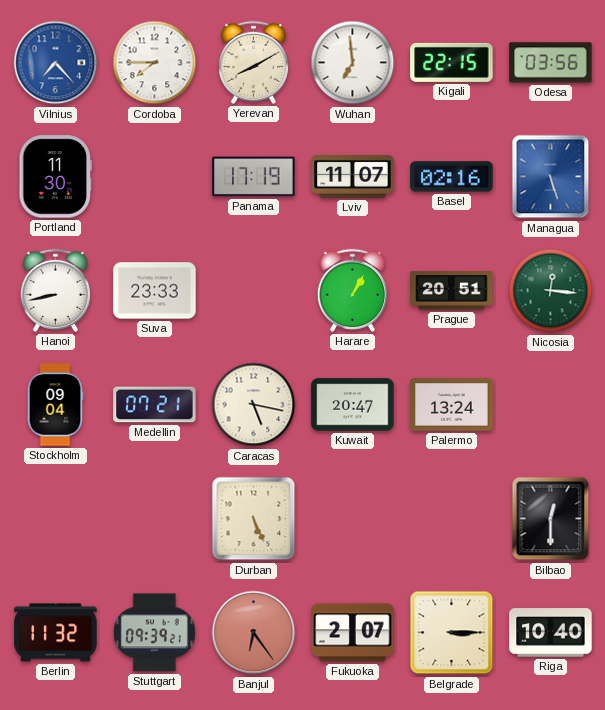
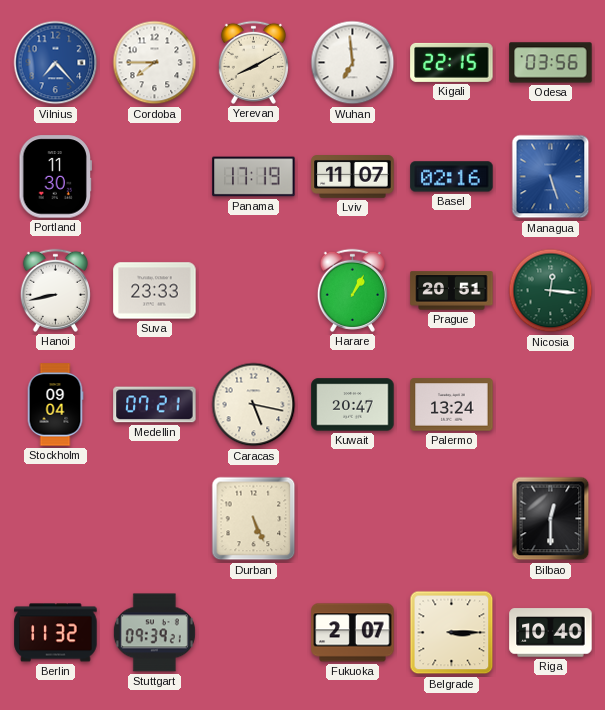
Banjul: 6:24 -> none
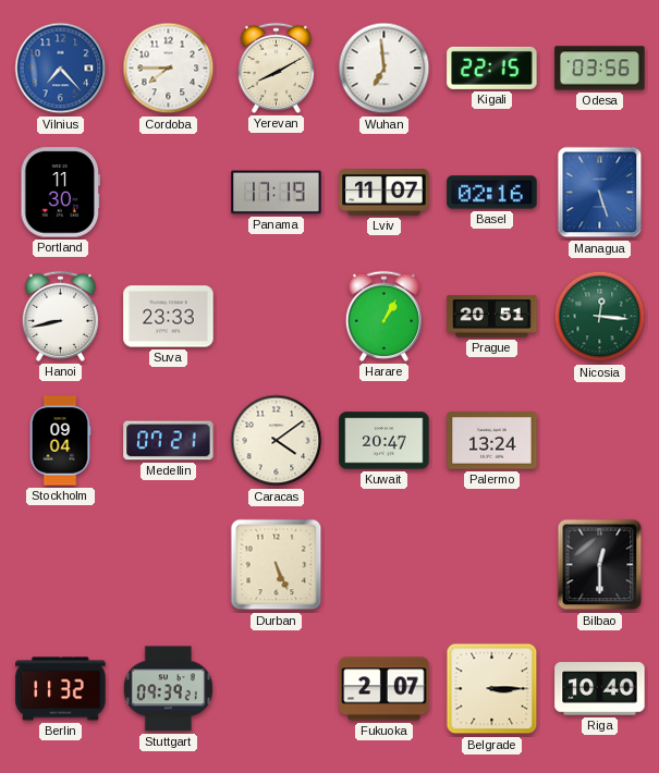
Caracas: 5:17 -> 4:09
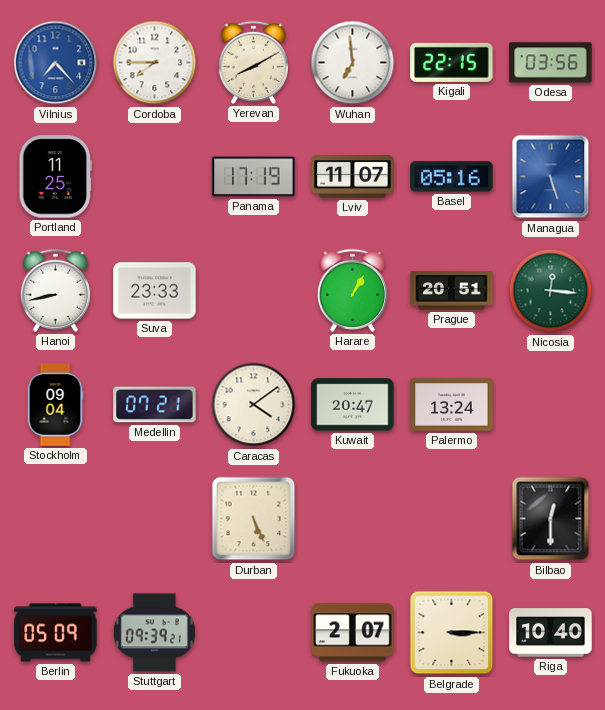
Portland: 11:30 -> 11:25
Basel: 02:16 -> 05:16
Berlin: 11:32 -> 05:09
